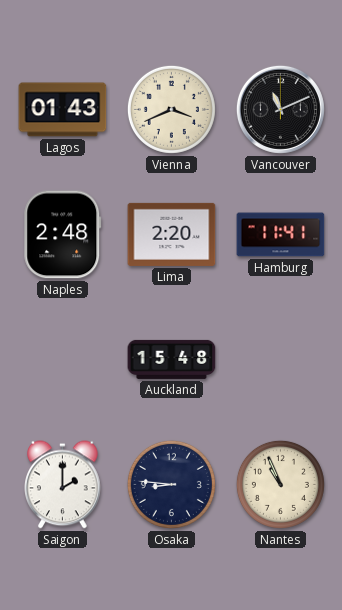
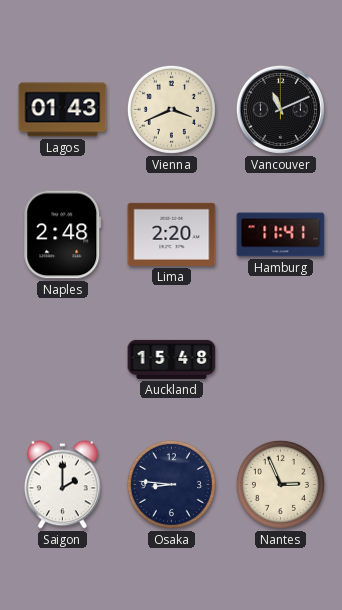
Nantes: 10:56 -> 2:56
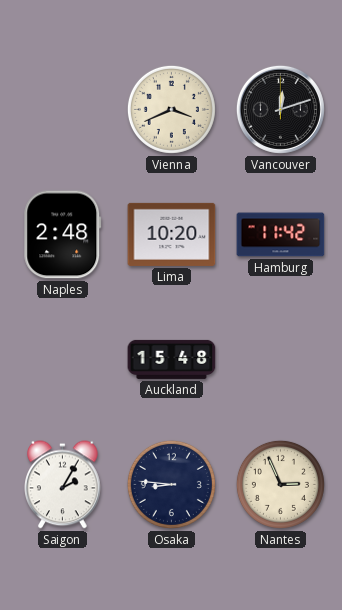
Lagos: 01:43 -> none
Vancouver: 11:11 -> 12:12
Lima: 2:20 -> 10:20
Hamburg: 11:41 -> 11:42
Saigon: 2:00 -> 2:05
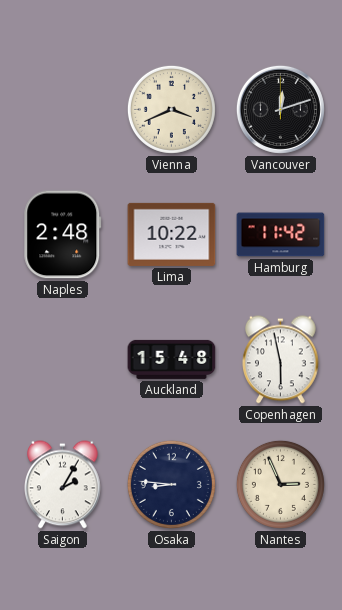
Lima: 10:20 -> 10:22
Copenhagen: none -> 5:58
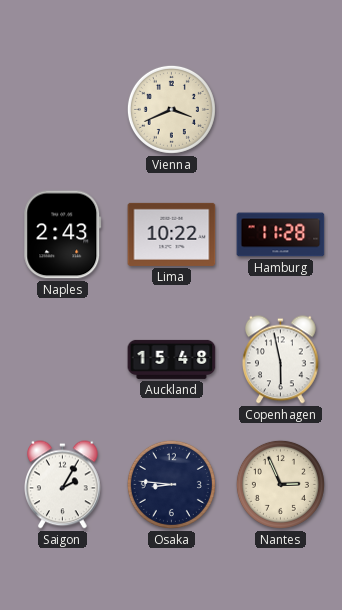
Vancouver: 12:12 -> none
Naples: 2:48 -> 2:43
Hamburg: 11:42 -> 11:28
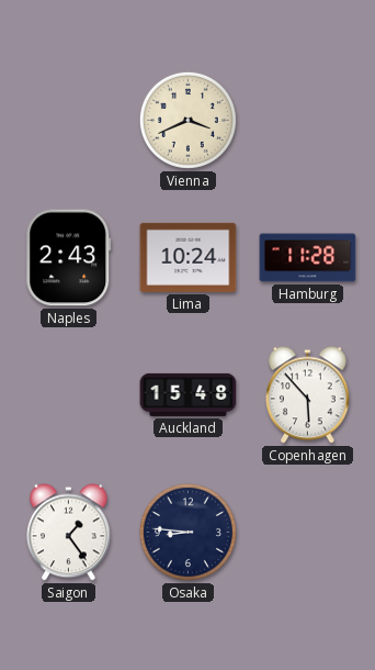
Lima: 10:22 -> 10:24
Copenhagen: 5:58 -> 5:53
Saigon: 2:05 -> 1:24
Nantes: 2:56 -> none
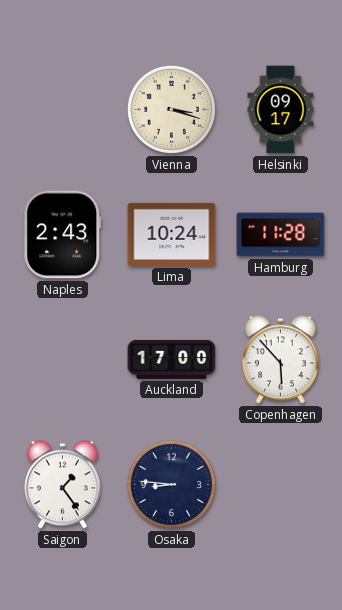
Vienna: 3:41 -> 3:18
Helsinki: none -> 09:17
Auckland: 15:48 -> 17:00
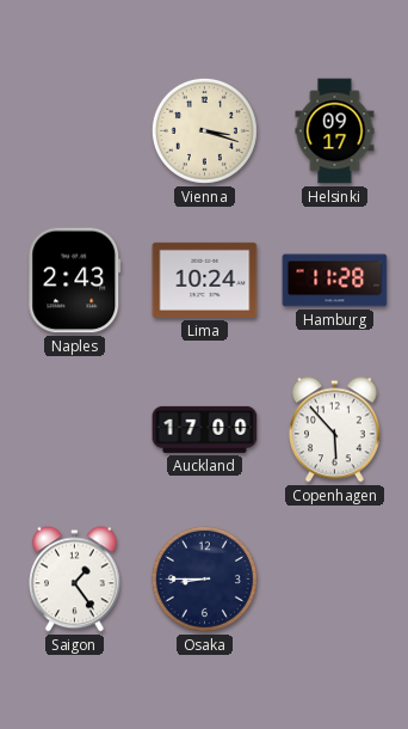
Osaka: 8:46 -> 8:45
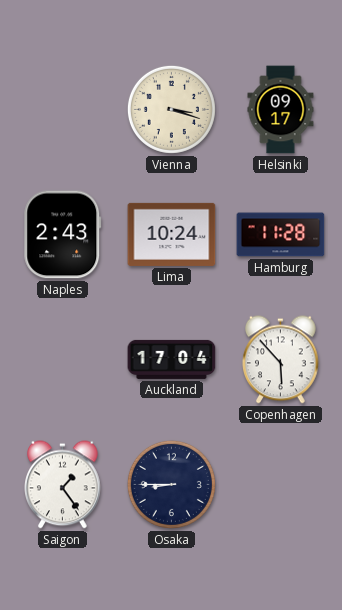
Auckland: 17:00 -> 17:04
